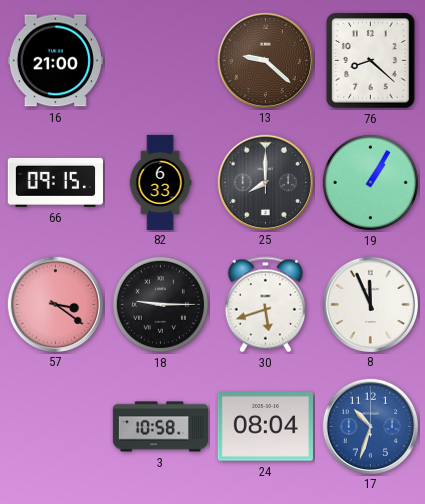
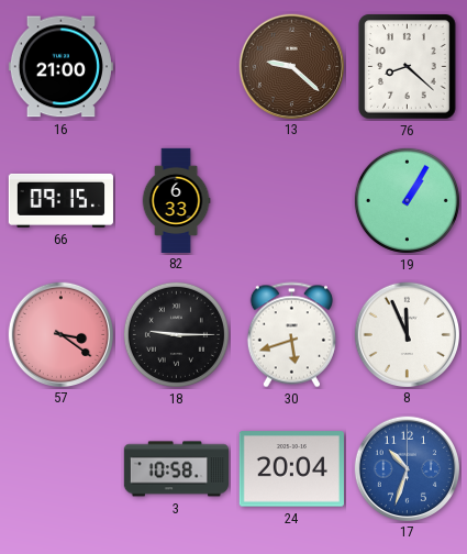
25: 8:00 -> none
24: 08:04 -> 20:04
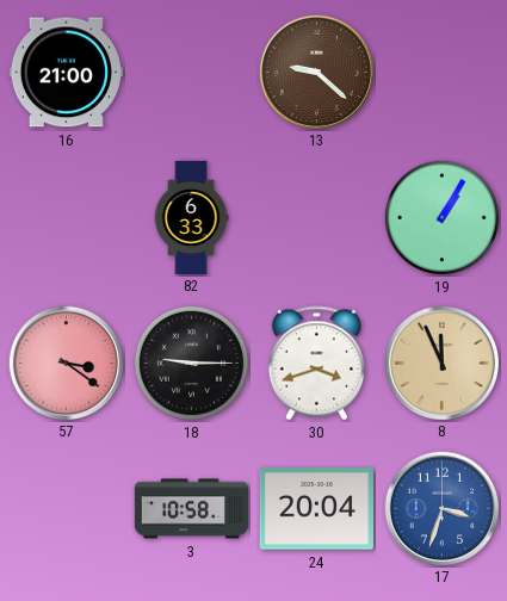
76: 8:22 -> none
66: 09:15 -> none
30: 5:42 -> 3:42
8 dial: white -> champagne
17: 10:33 -> 3:33
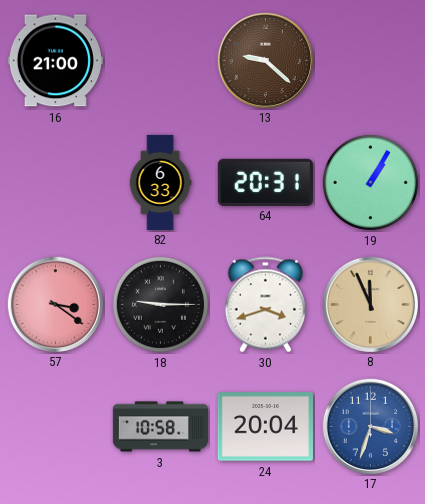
64: none -> 20:31
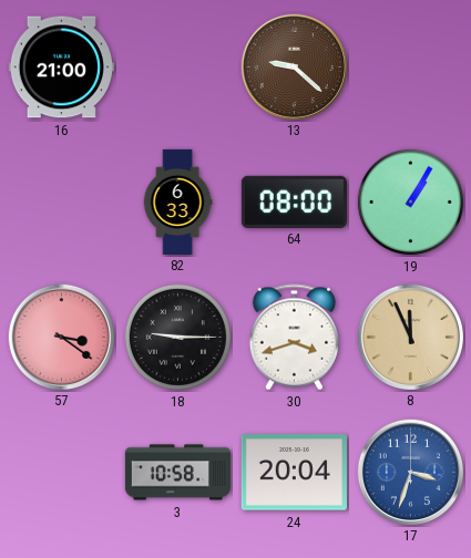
64: 20:31 -> 08:00
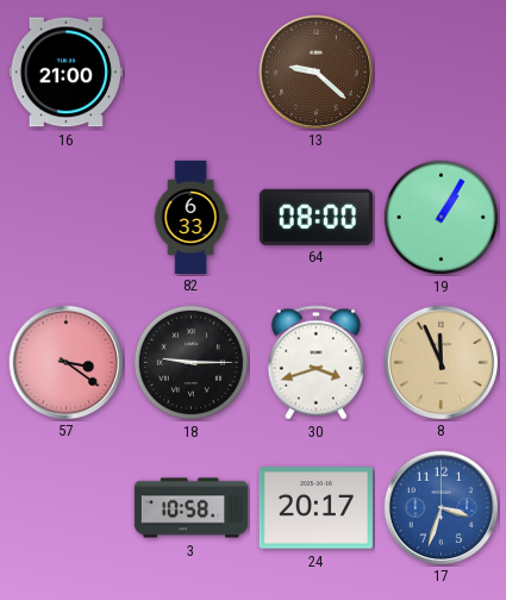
24: 20:04 -> 20:17
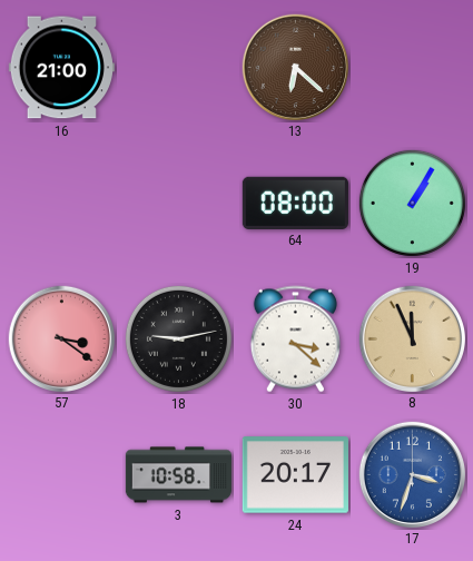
13: 9:22 -> 6:22
82: 6:33 -> none
18: 9:15 -> 9:13
30: 3:42 -> 3:22
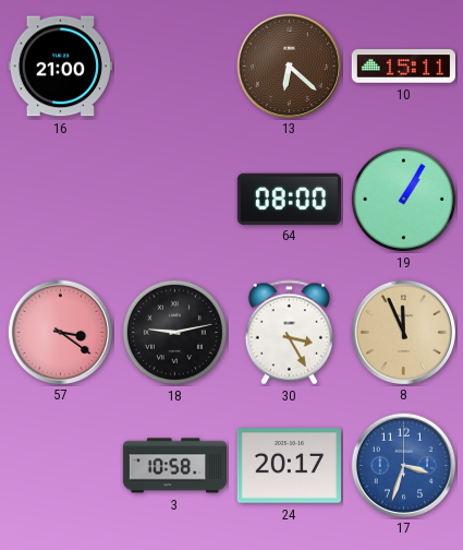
10: none -> 15:11
30: 3:22 -> 3:25
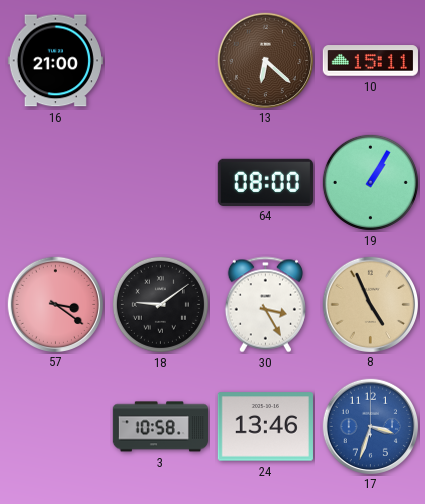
18: 9:13 -> 9:09
8: 11:56 -> 4:56
24: 20:17 -> 13:46
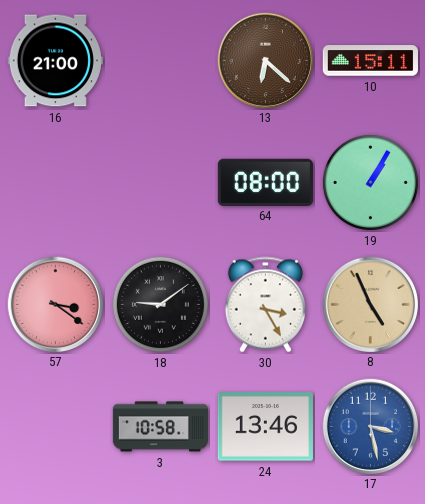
17: 3:33 -> 3:28
